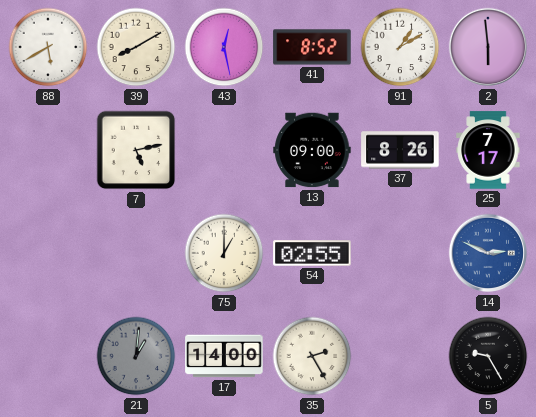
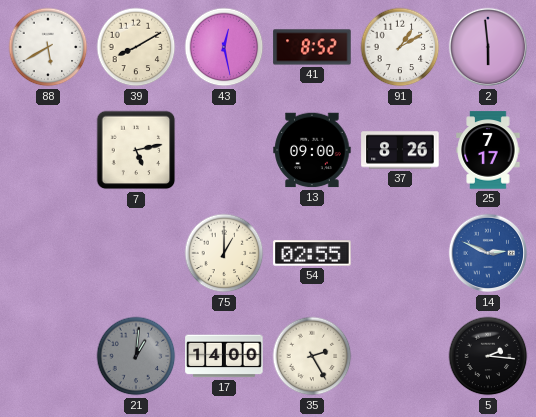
5: 9:25 -> 2:16
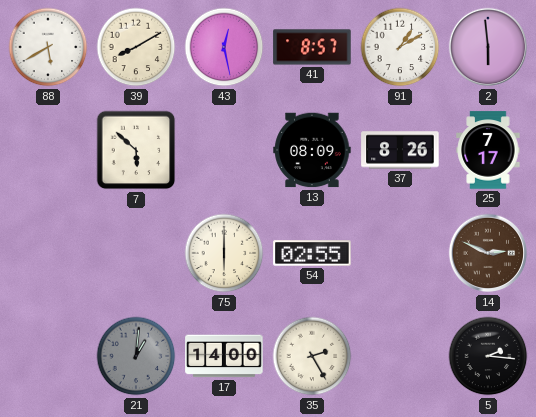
41: 8:52 -> 8:57
7: 5:13 -> 5:52
13: 09:00 -> 08:09
75: 1:00 -> 6:00
14 dial: blue -> brown
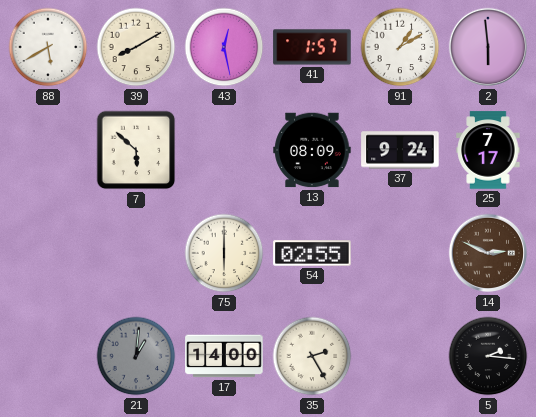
41: 8:57 -> 1:57
37: 8:26 -> 9:24
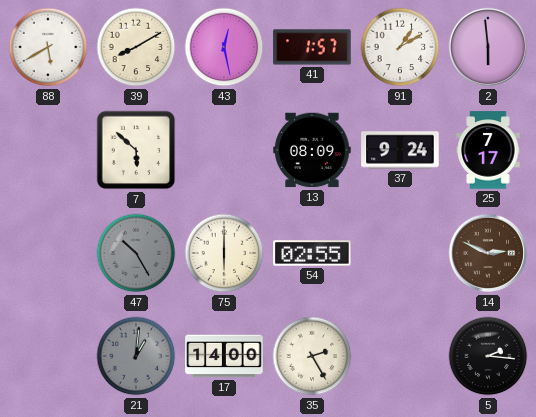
47: none -> 10:25
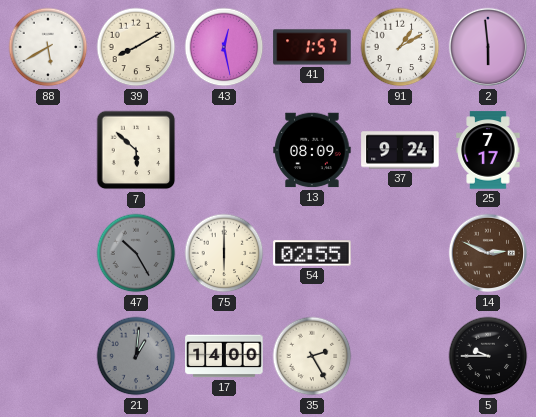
5: 2:16 -> 9:45
